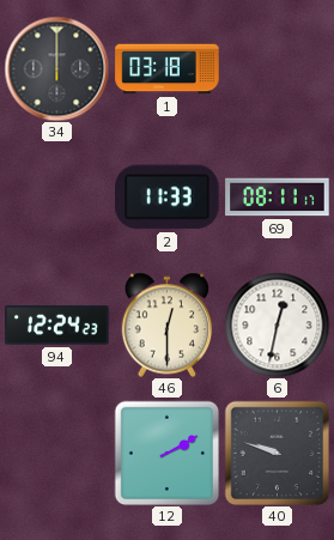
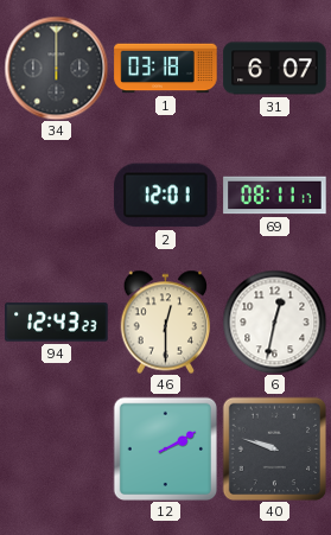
31: none -> 6:07
2: 11:33 -> 12:01
94: 12:24 -> 12:43
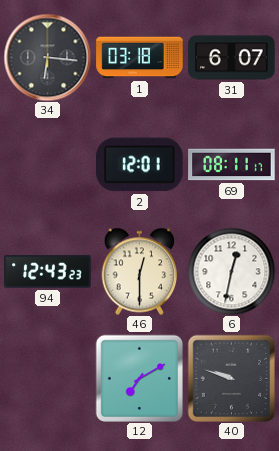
34: 12:00 -> 6:16
12: 2:10 -> 7:10
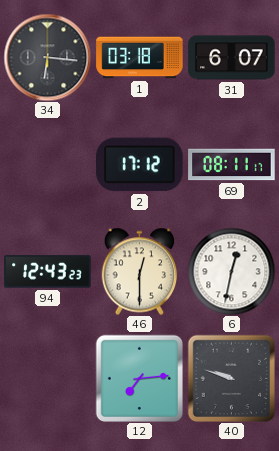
2: 12:01 -> 17:12
12: 7:10 -> 7:14
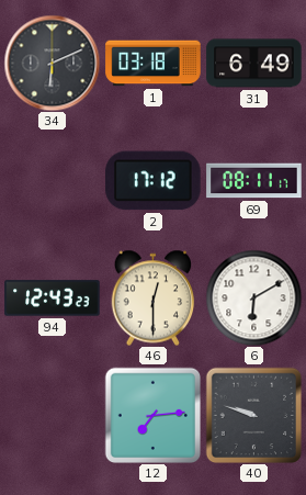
34: 6:16 -> 6:11
31: 6:07 -> 6:49
6: 12:32 -> 6:10
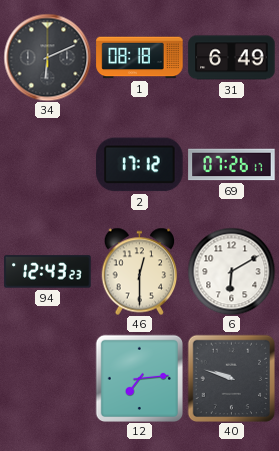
1: 03:18 -> 08:18
69: 08:11 -> 07:26
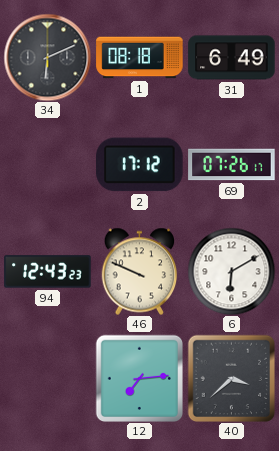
46: 12:30 -> 9:49
40: 9:48 -> 3:38
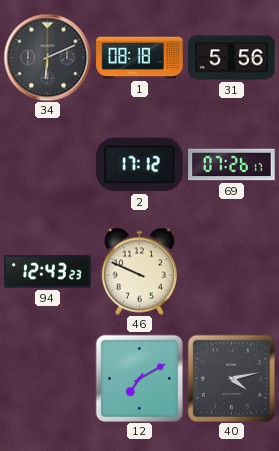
31: 6:49 -> 5:56
6: 6:10 -> none
12: 7:14 -> 7:10
40: 3:38 -> 4:13
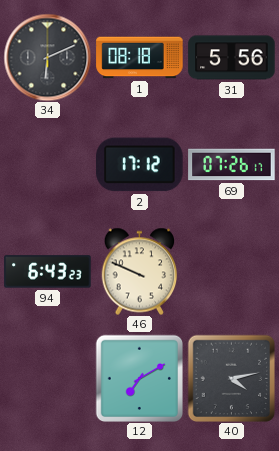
94: 12:43 -> 6:43
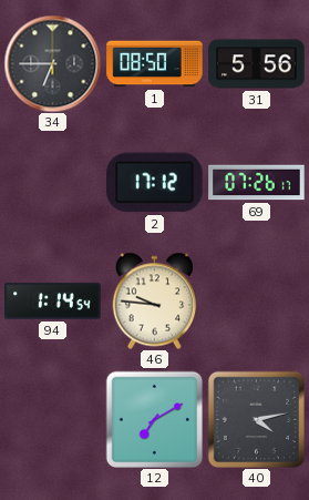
34: 6:11 -> 6:45
1: 08:18 -> 08:50
94: 6:43 -> 1:14
46: 9:49 -> 9:46
